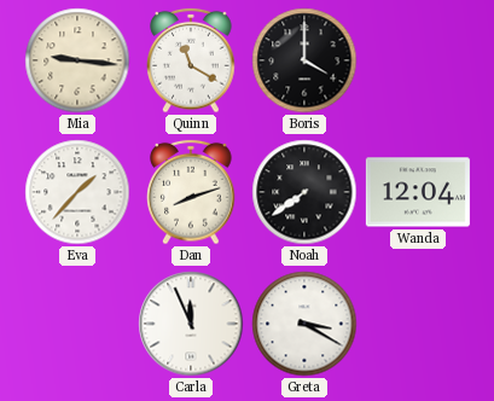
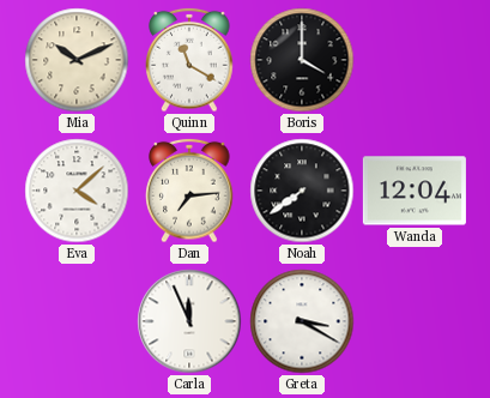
Mia: 9:16 -> 10:11
Eva: 1:37 -> 4:08
Dan: 8:12 -> 7:14
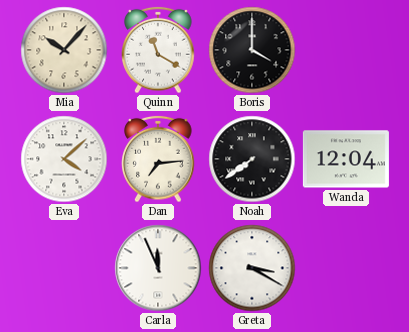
Mia: 10:11 -> 10:07
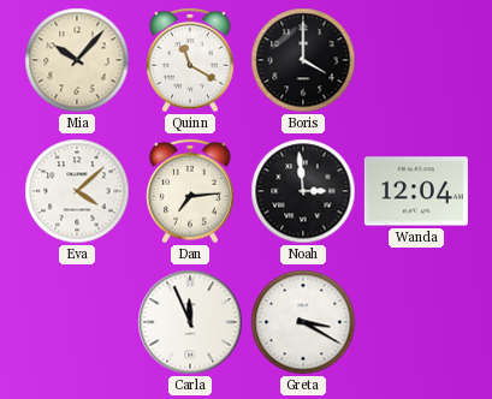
Noah: 7:39 -> 2:59
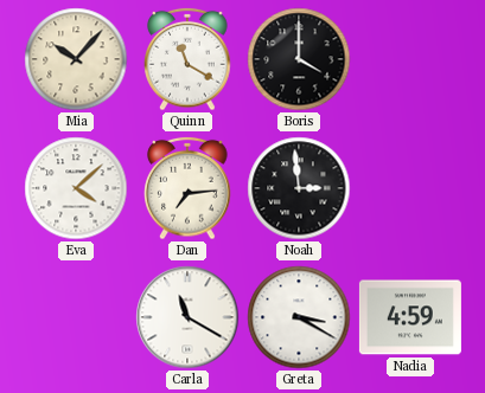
Wanda: 12:04 -> none
Carla: 11:56 -> 11:20
Nadia: none -> 4:59
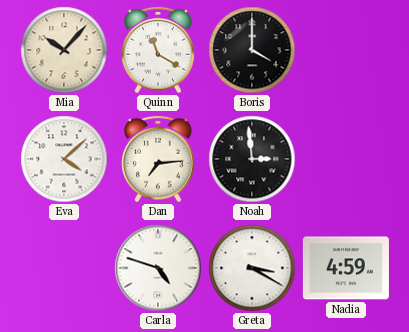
Carla: 11:20 -> 4:48
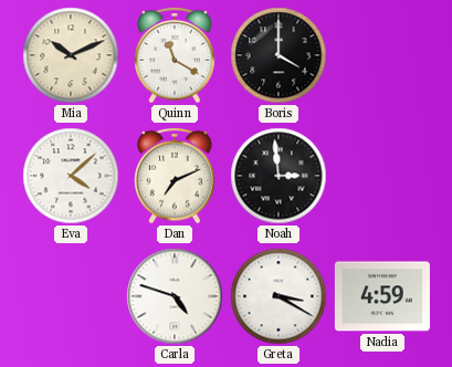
Mia: 10:07 -> 10:11
Dan: 7:14 -> 7:11
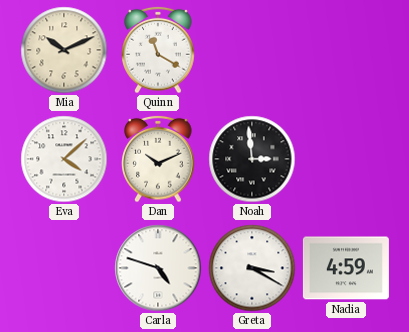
Boris: 4:00 -> none
Dan: 7:11 -> 10:11
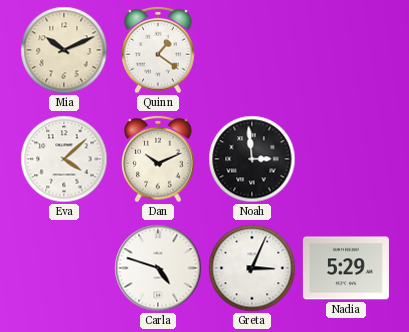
Quinn: 11:20 -> 1:21
Greta: 3:20 -> 3:04
Nadia: 4:59 -> 5:29
